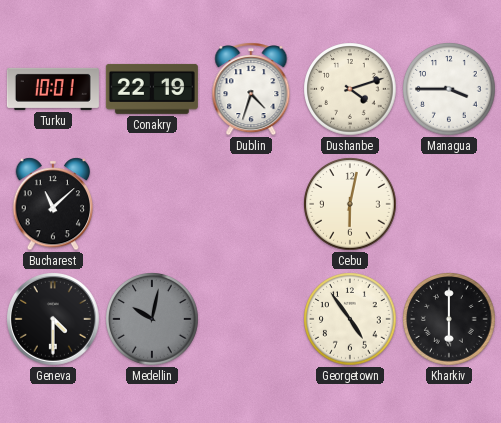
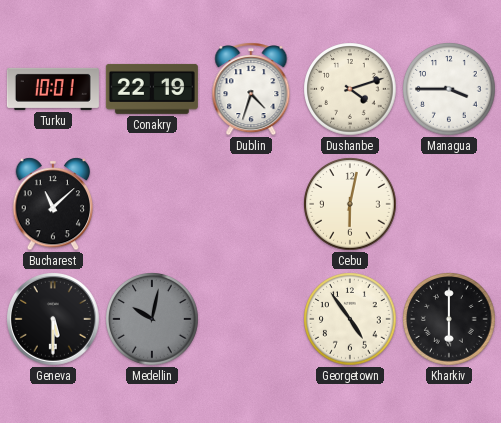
Geneva: 4:30 -> 5:30
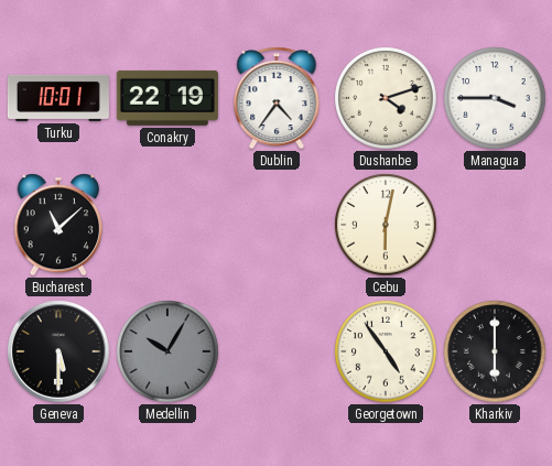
Dublin: 4:33 -> 4:36
Medellin: 10:02 -> 10:05
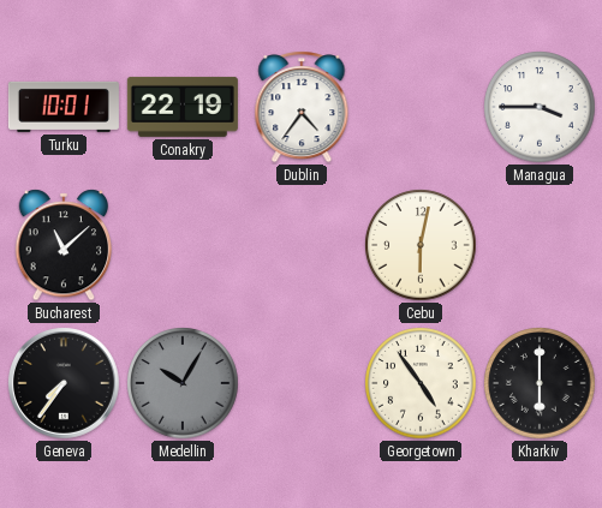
Dushanbe: 4:12 -> none
Geneva: 5:30 -> 7:36
